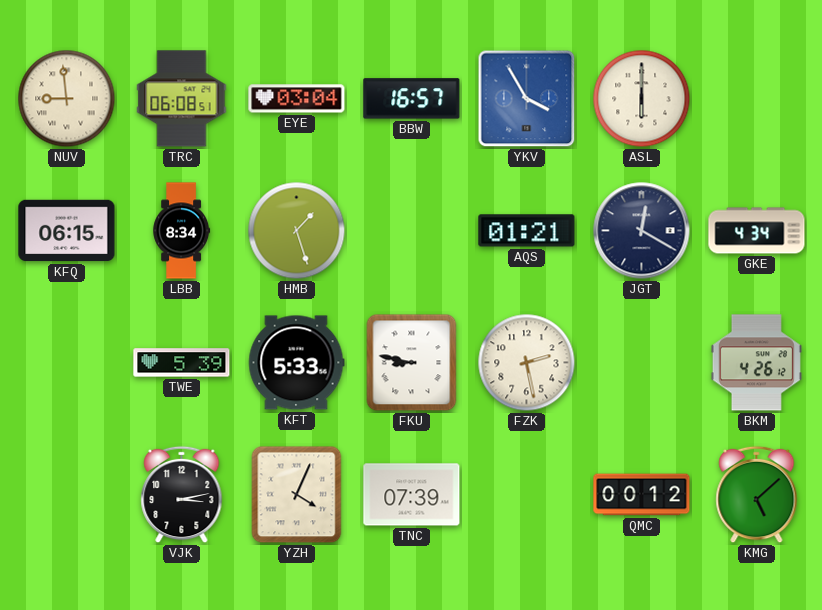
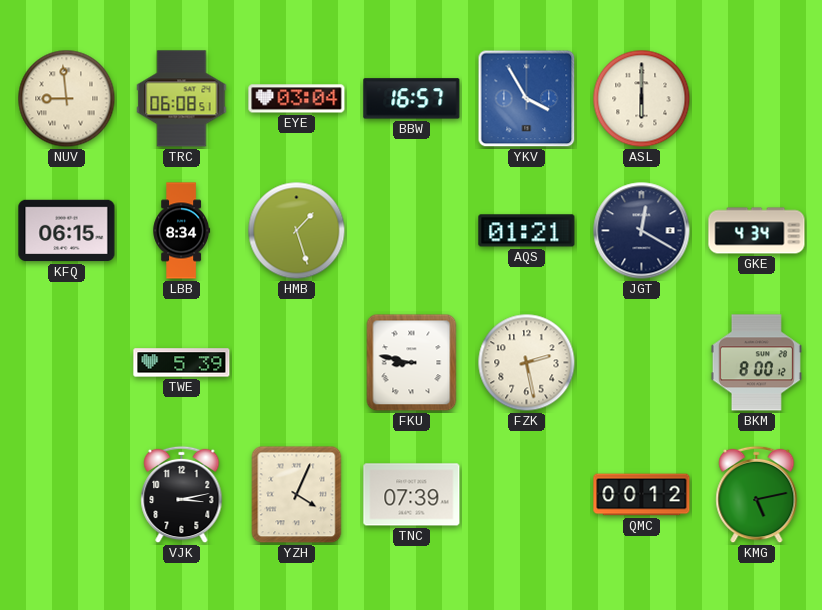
KFT: 5:33 -> none
BKM: 4:26 -> 8:00
KMG: 5:08 -> 5:13
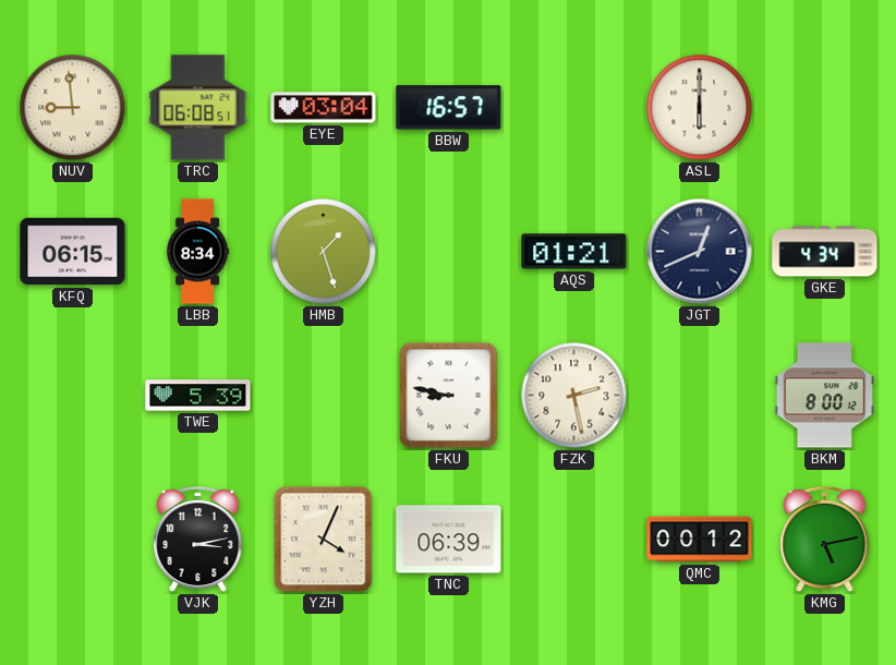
YKV: 3:55 -> none
JGT: 12:20 -> 12:41
TNC: 07:39 -> 06:39
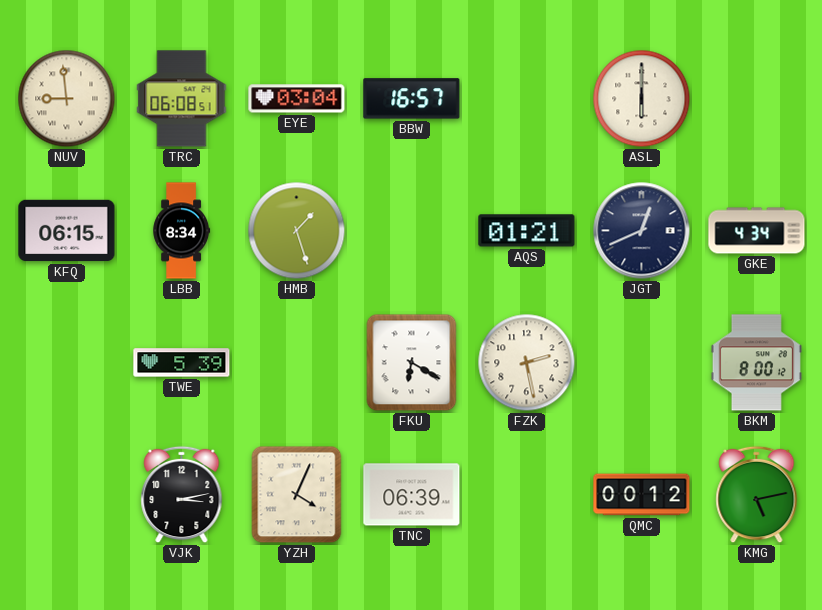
FKU: 8:47 -> 6:20
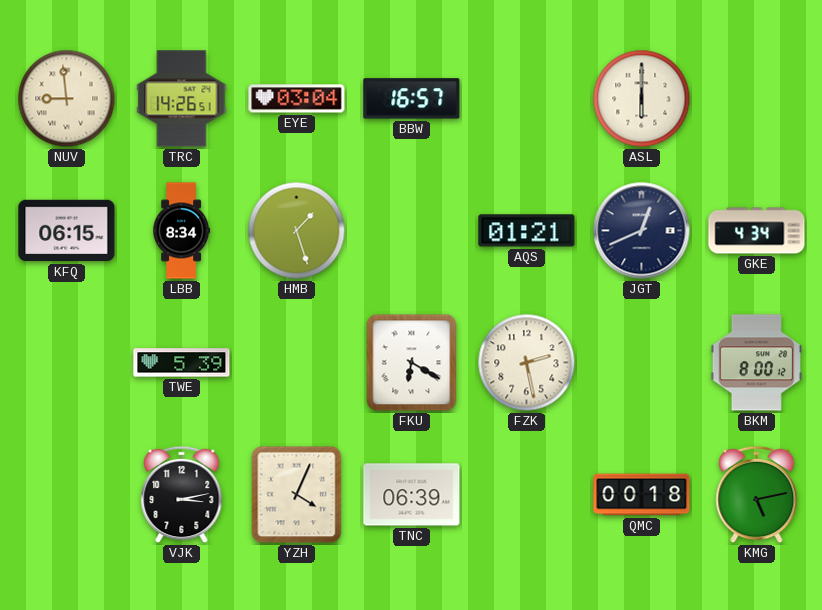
TRC: 06:08 -> 14:26
QMC: 00:12 -> 00:18
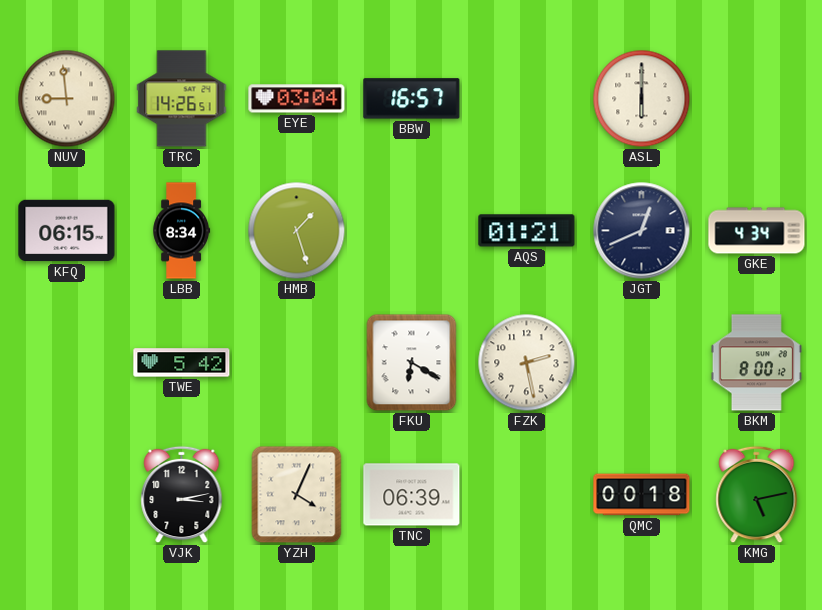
TWE: 5:39 -> 5:42
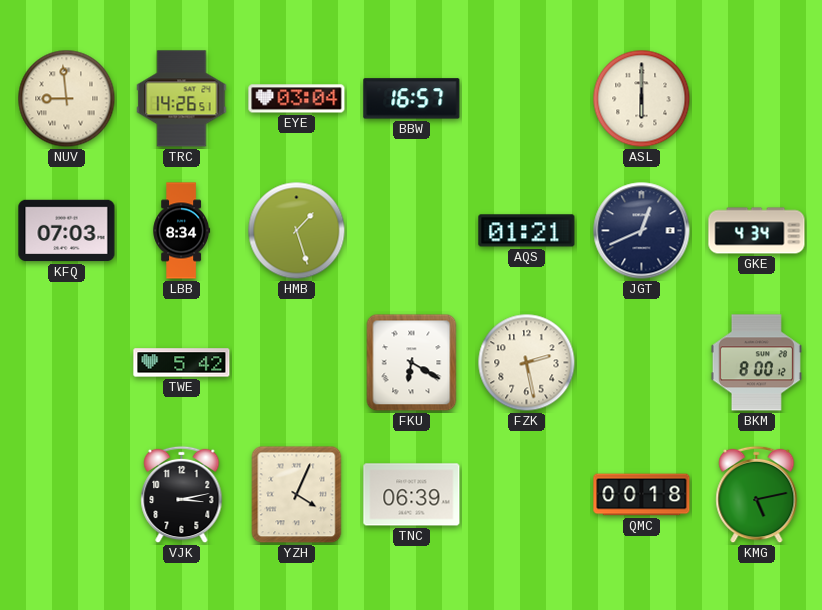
KFQ: 06:15 -> 07:03
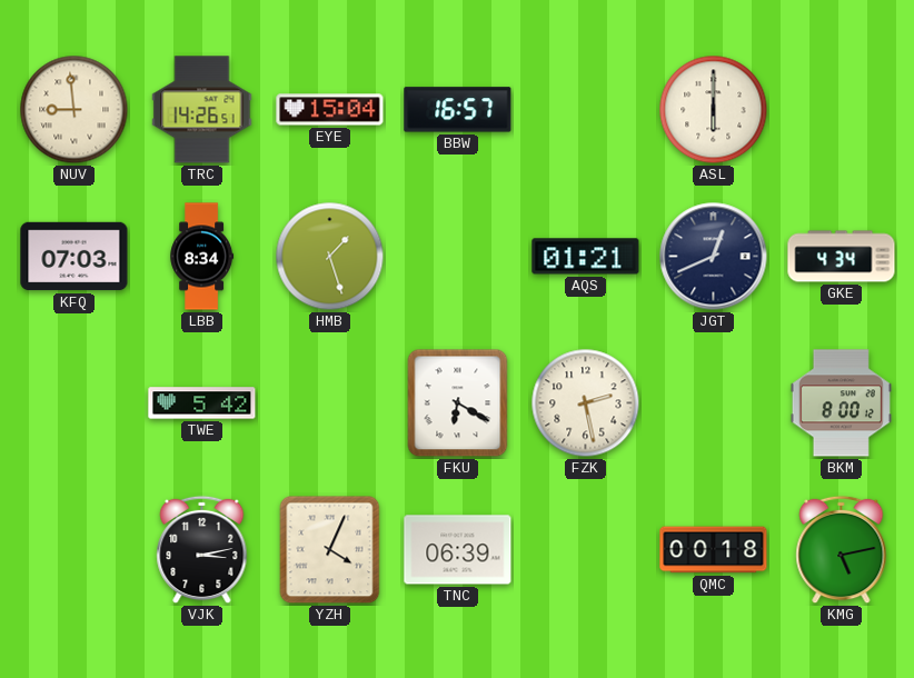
EYE: 03:04 -> 15:04
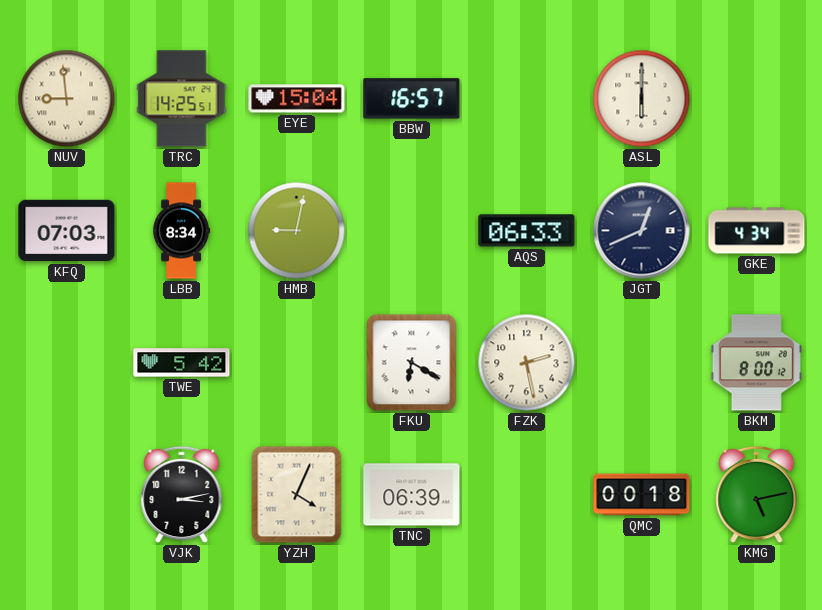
TRC: 14:26 -> 14:25
HMB: 1:27 -> 9:02
AQS: 01:21 -> 06:33
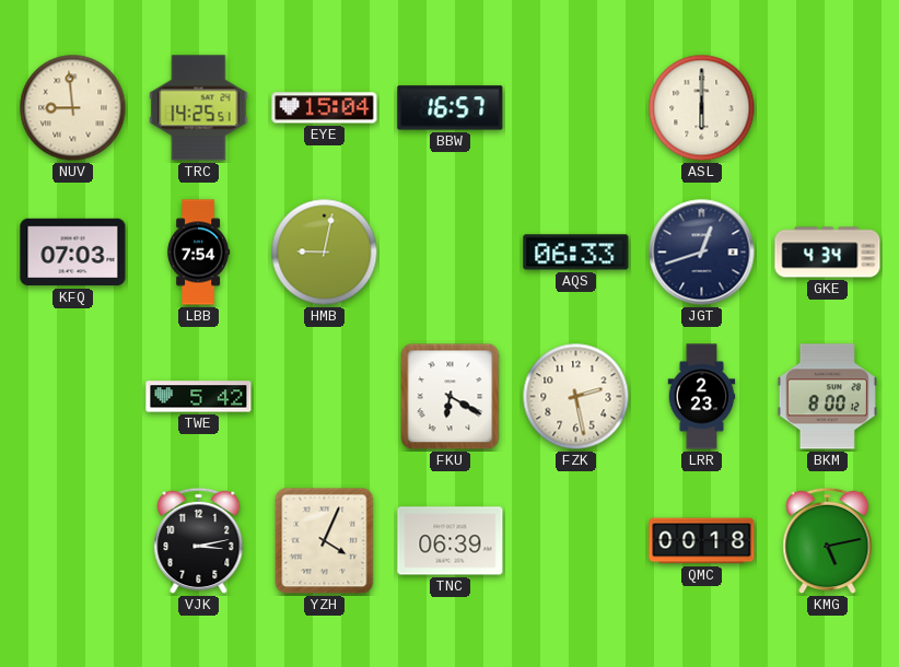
LBB: 8:34 -> 7:54
JGT: 12:41 -> 12:42
LRR: none -> 2:23
